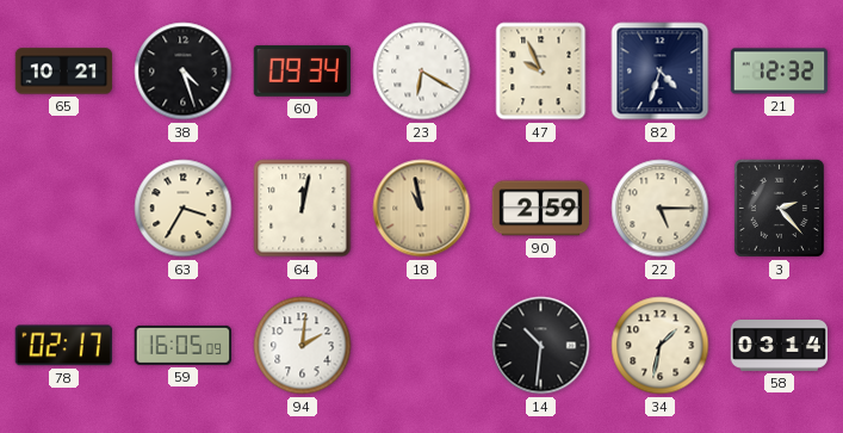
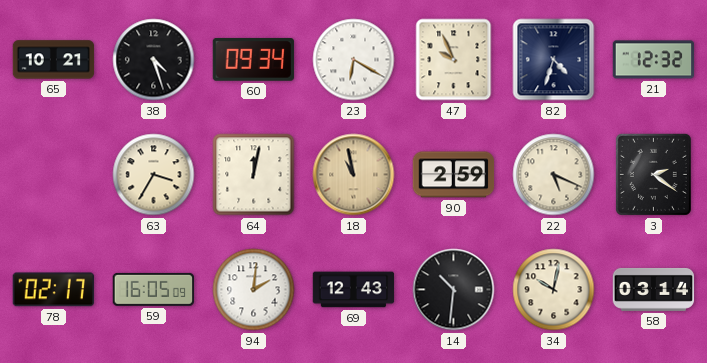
22: 5:15 -> 5:19
3: 2:23 -> 2:21
69: none -> 12:43
34: 1:32 -> 10:02
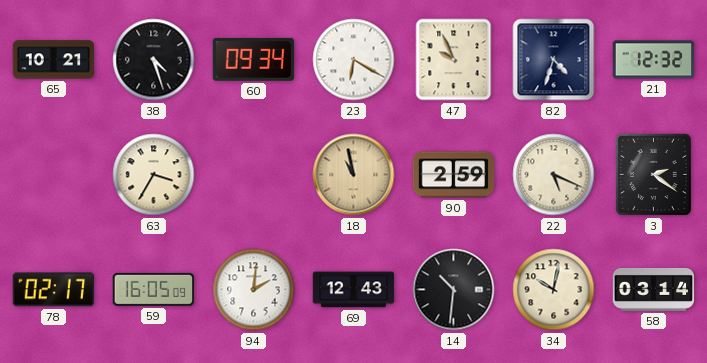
64: 12:02 -> none
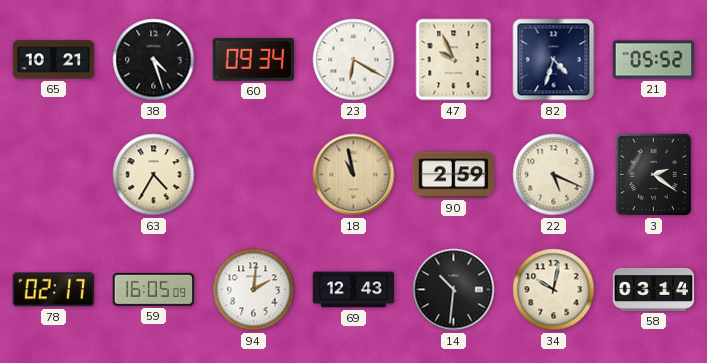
21: 12:32 -> 05:52
63: 3:35 -> 4:35
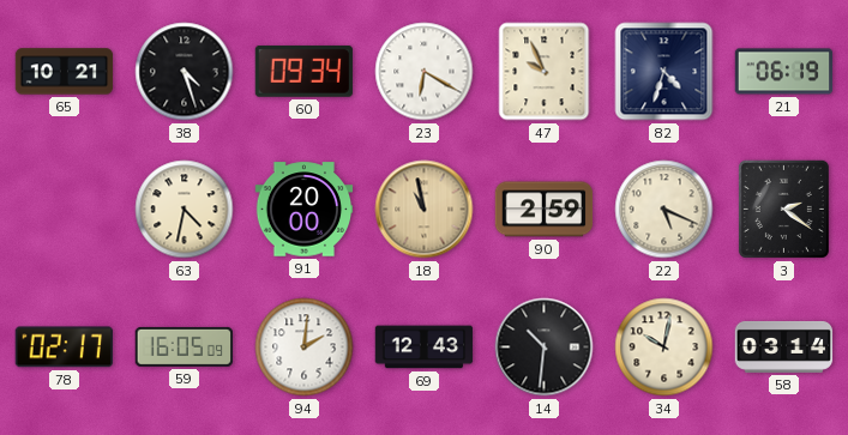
21: 05:52 -> 06:19
63: 4:35 -> 4:32
91: none -> 20:00
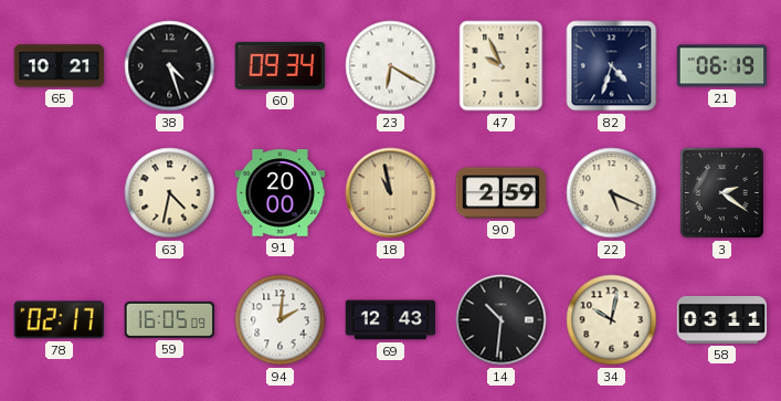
58: 03:14 -> 03:11
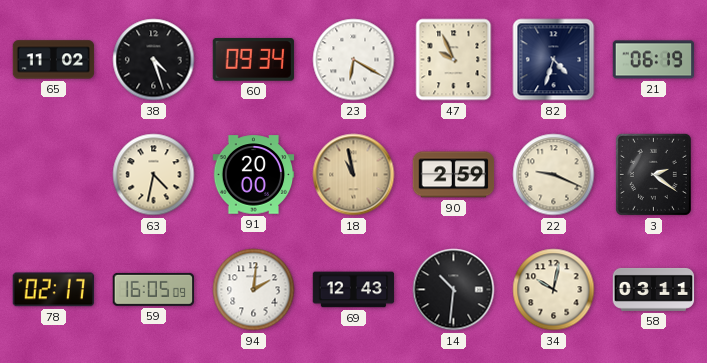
65: 10:21 -> 11:02
22: 5:19 -> 9:19
